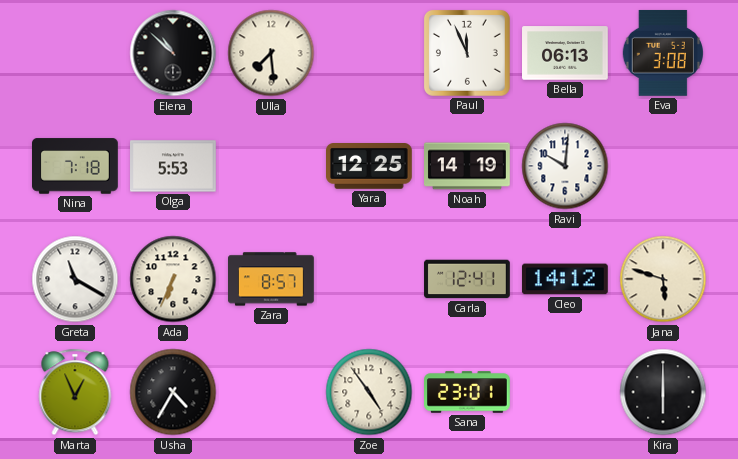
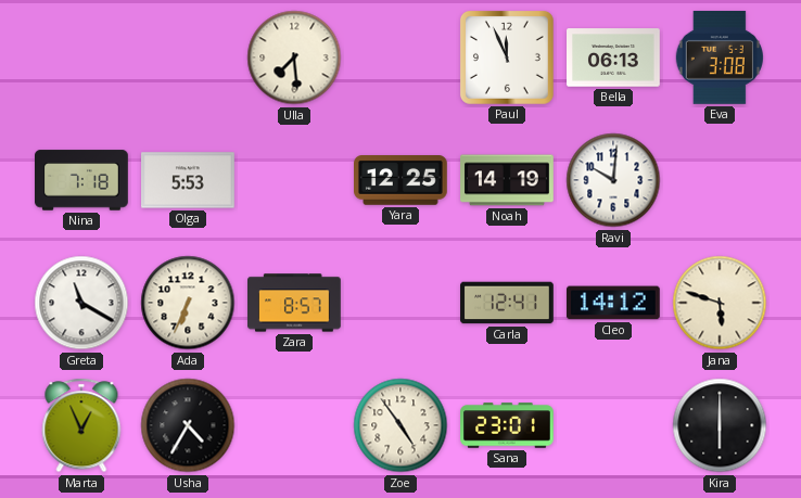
Elena: 10:52 -> none
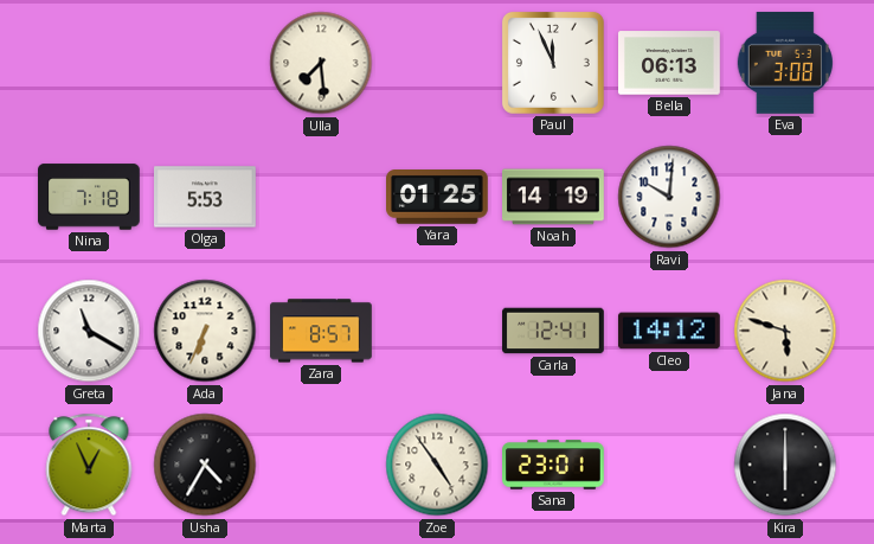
Yara: 12:25 -> 01:25
